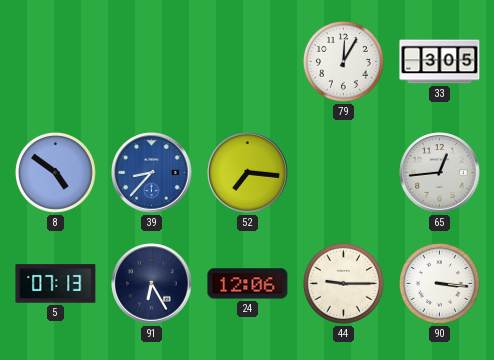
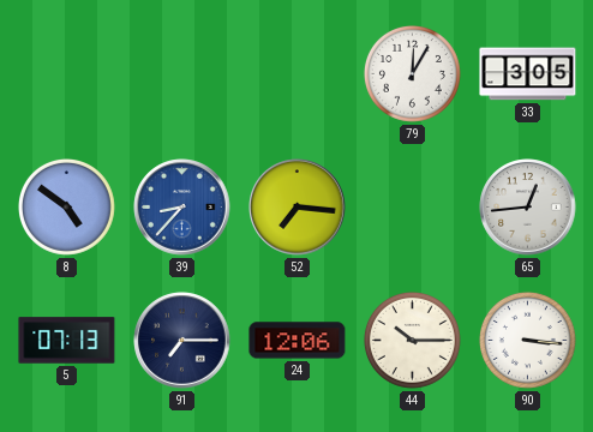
91: 6:25 -> 7:15
44: 9:15 -> 10:15
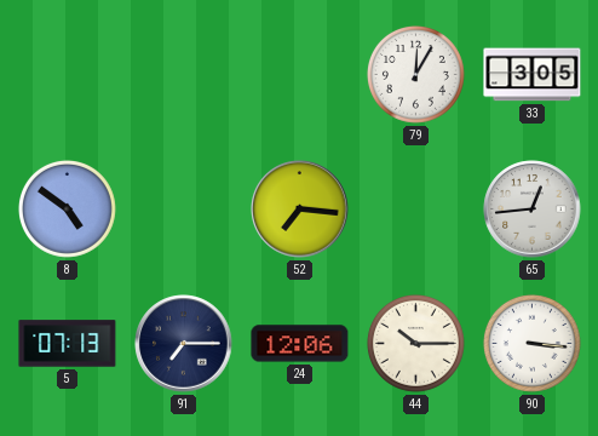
39: 8:37 -> none
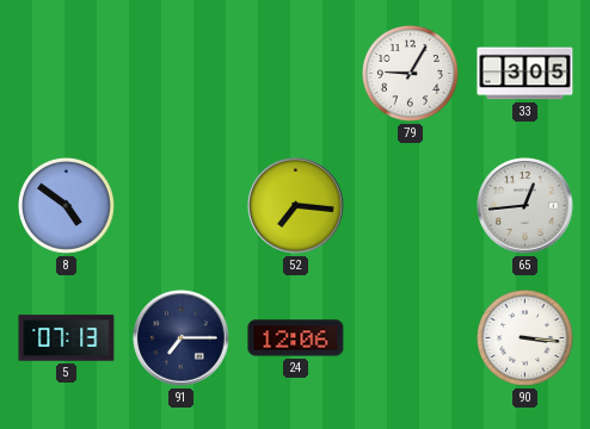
79: 12:05 -> 9:05
44: 10:15 -> none
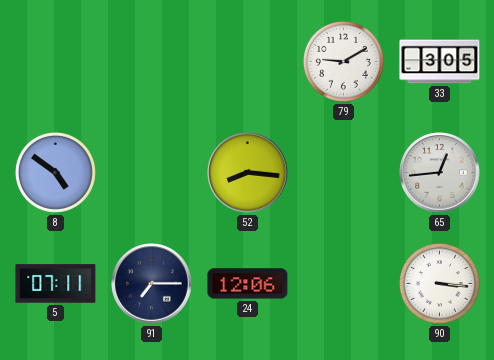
79: 9:05 -> 9:10
52: 7:16 -> 8:16
5: 07:13 -> 07:11
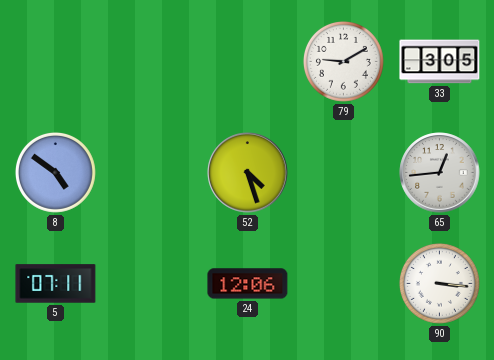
52: 8:16 -> 4:27
91: 7:15 -> none
